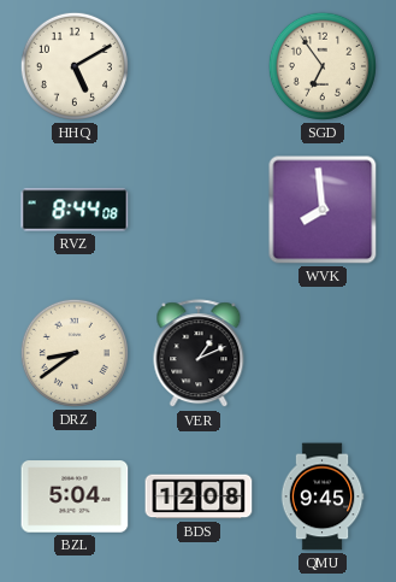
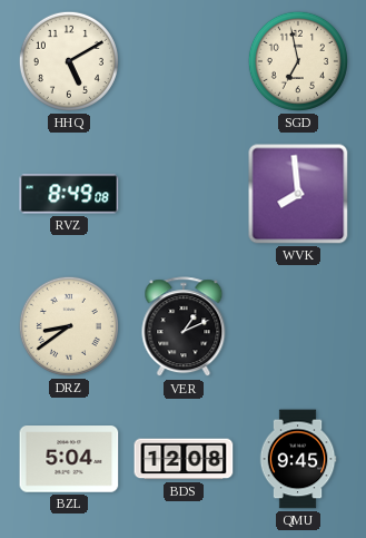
SGD: 6:54 -> 6:58
RVZ: 8:44 -> 8:49
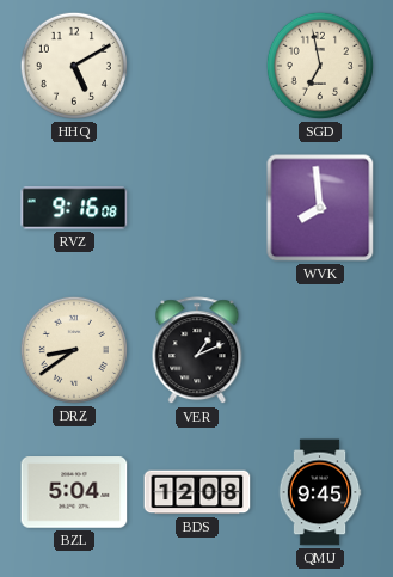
RVZ: 8:49 -> 9:16
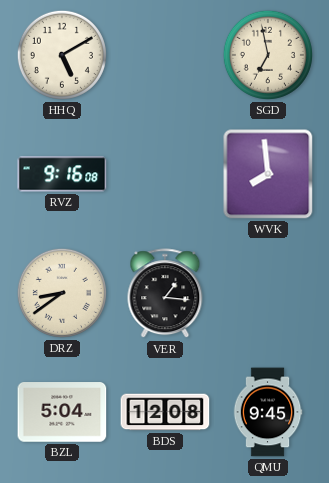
VER: 1:11 -> 1:16
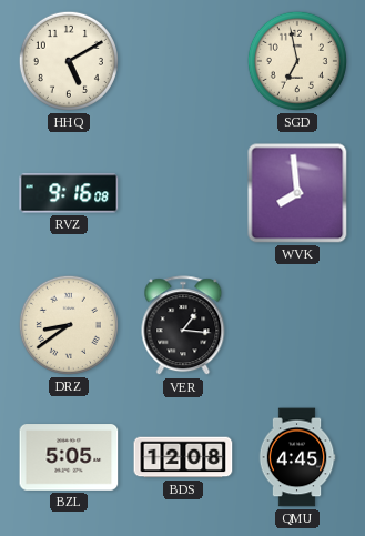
BZL: 5:04 -> 5:05
QMU: 9:45 -> 4:45
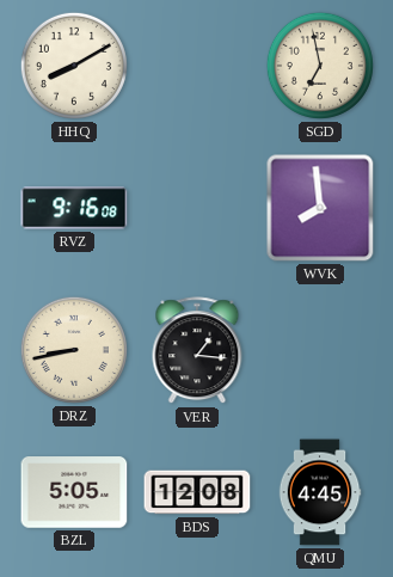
HHQ: 5:10 -> 8:10
DRZ: 8:39 -> 8:43
